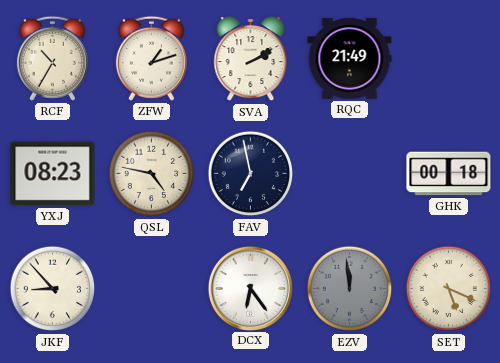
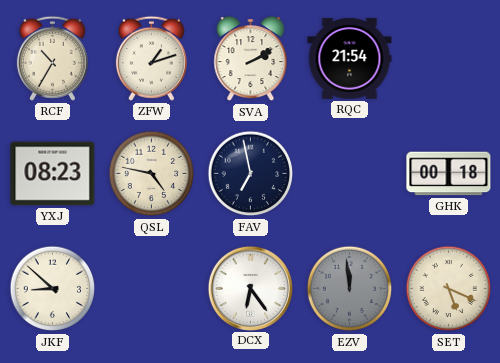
RQC: 21:49 -> 21:54
JKF: 8:53 -> 8:52
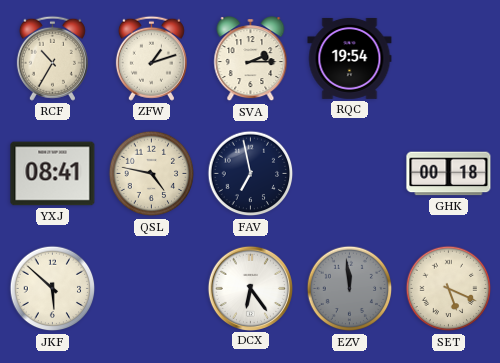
SVA: 2:10 -> 2:15
RQC: 21:54 -> 19:54
YXJ: 08:23 -> 08:41
JKF: 8:52 -> 5:52
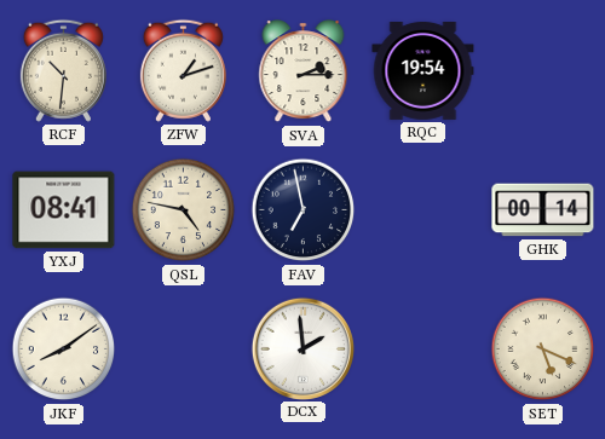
RCF: 10:35 -> 10:31
GHK: 00:18 -> 00:14
JKF: 5:52 -> 8:09
DCX: 6:24 -> 1:59
EZV: 11:59 -> none
